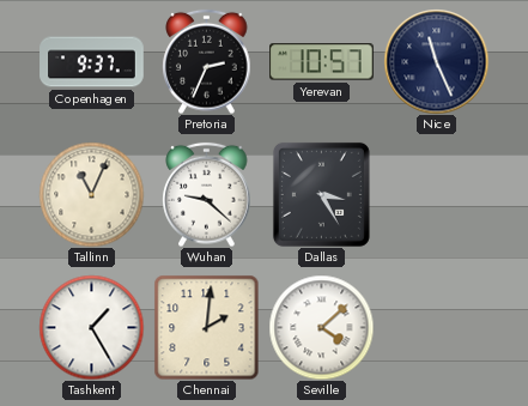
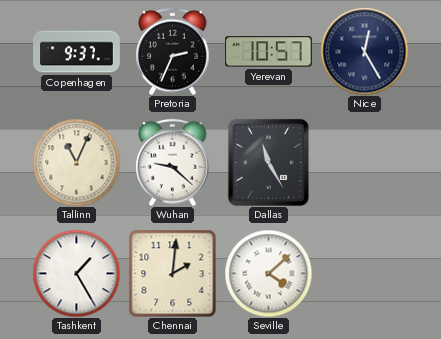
Nice: 11:26 -> 12:25
Dallas: 3:25 -> 11:25
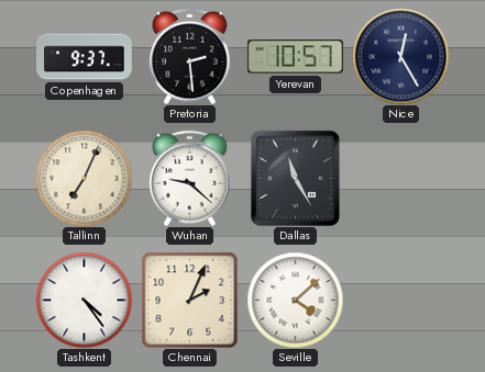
Pretoria: 2:34 -> 2:29
Tallinn: 11:04 -> 7:04
Tashkent: 1:25 -> 4:24
Chennai: 2:01 -> 2:04
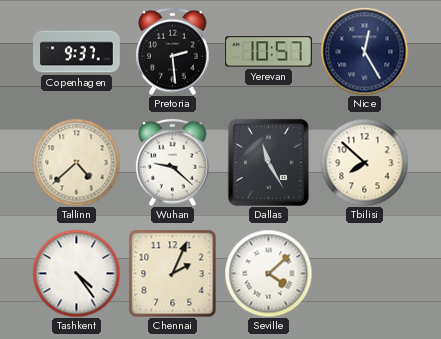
Tallinn: 7:04 -> 4:38
Tbilisi: none -> 7:52
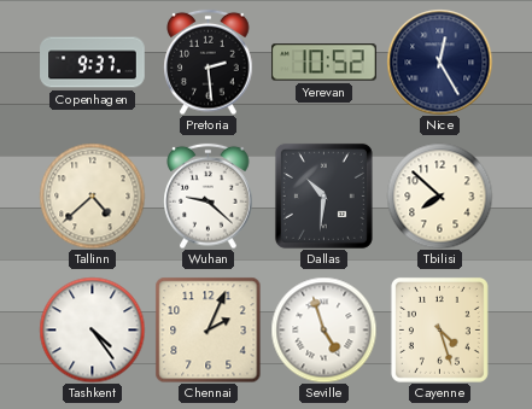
Yerevan: 10:57 -> 10:52
Dallas: 11:25 -> 10:31
Seville: 4:08 -> 4:57
Cayenne: none -> 4:27
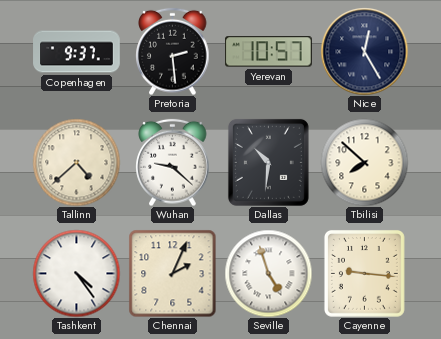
Yerevan: 10:52 -> 10:57
Cayenne: 4:27 -> 9:16
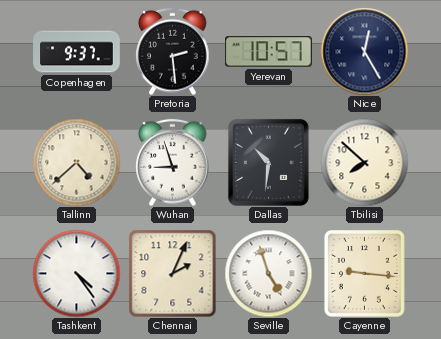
Wuhan: 9:22 -> 8:57
